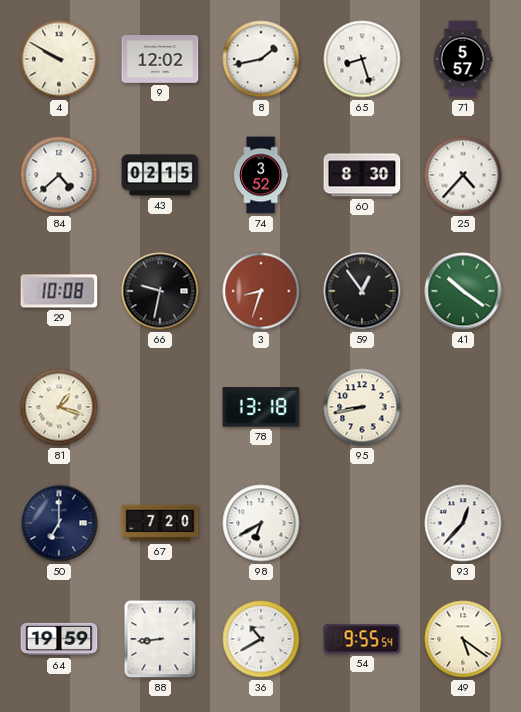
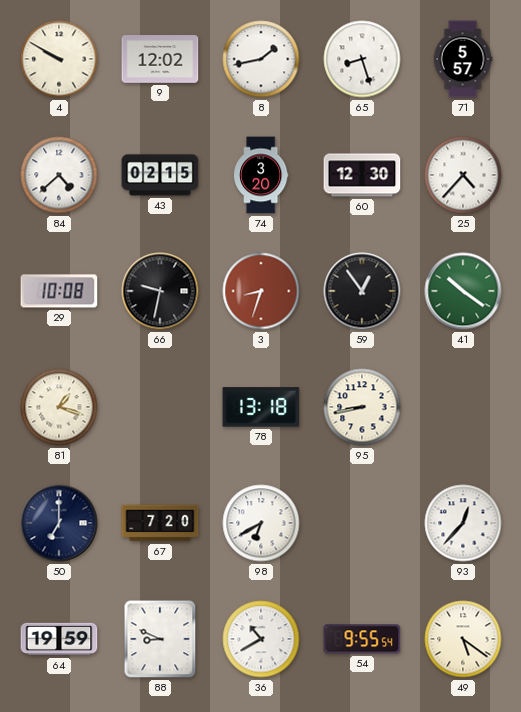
74: 3:52 -> 3:20
60: 8:30 -> 12:30
88: 8:44 -> 8:49
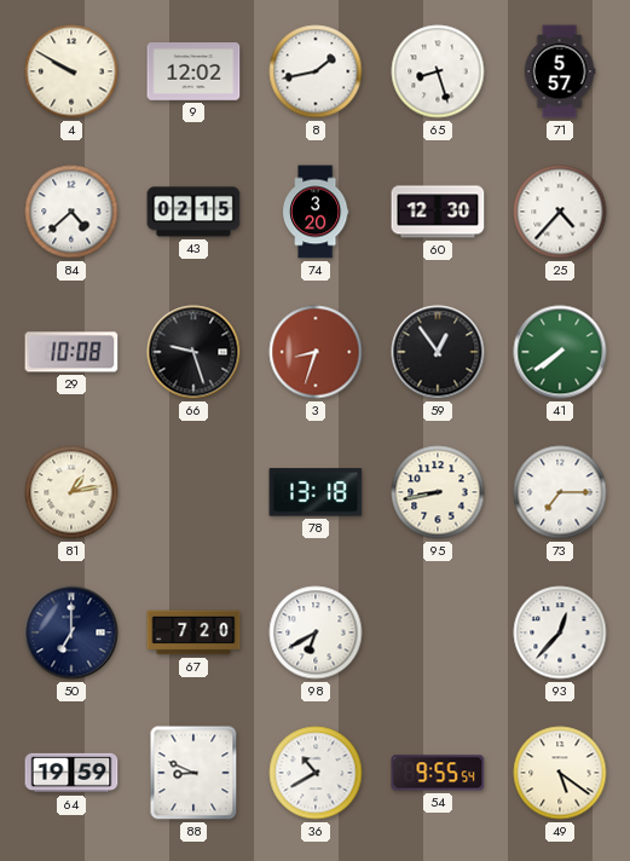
66: 9:32 -> 9:27
41: 10:21 -> 7:39
81: 1:18 -> 1:13
73: none -> 7:15
